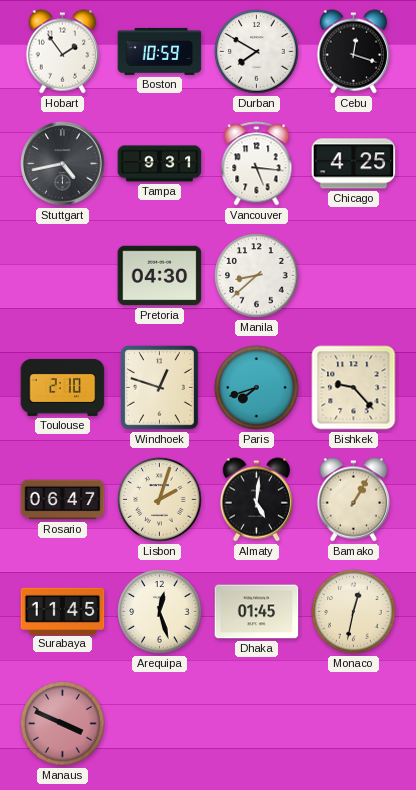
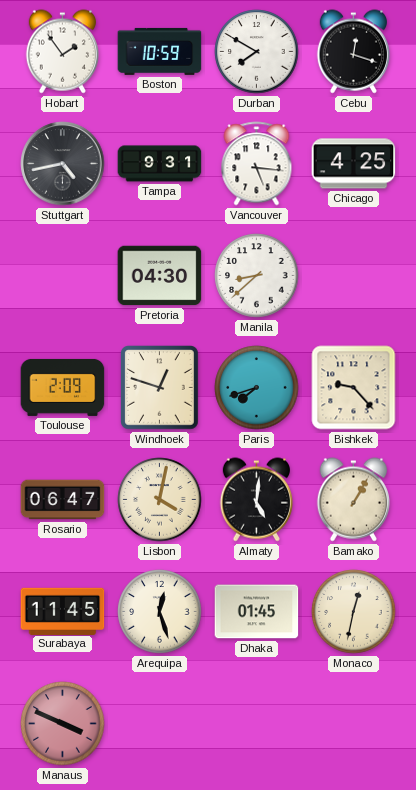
Toulouse: 2:10 -> 2:09
Lisbon: 2:03 -> 4:02
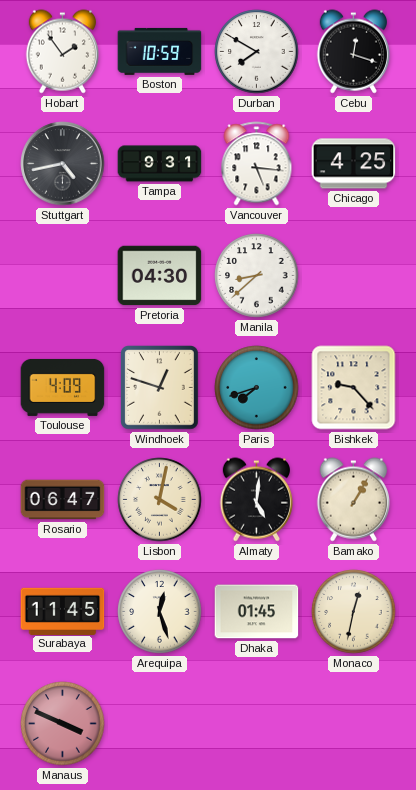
Toulouse: 2:09 -> 4:09
